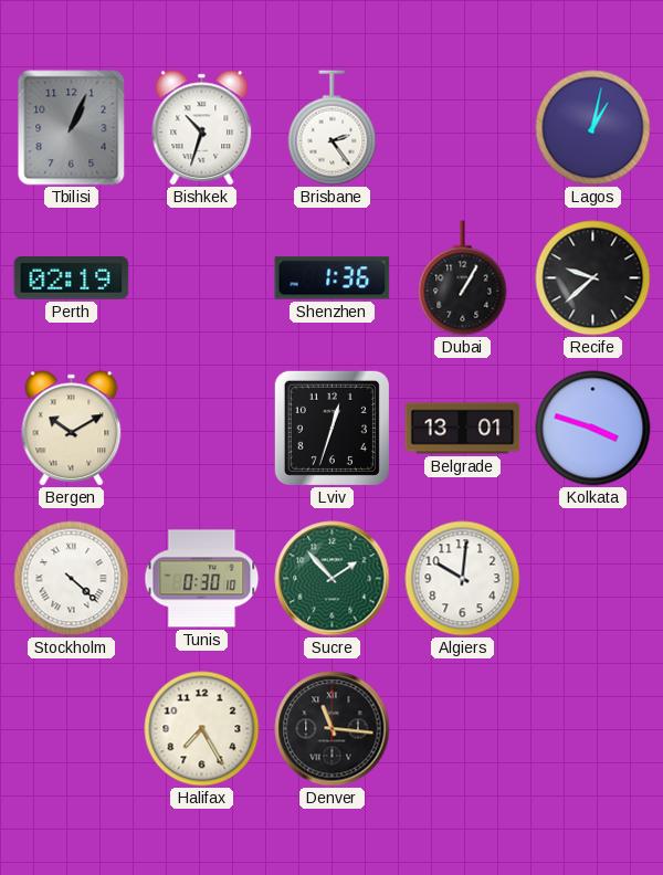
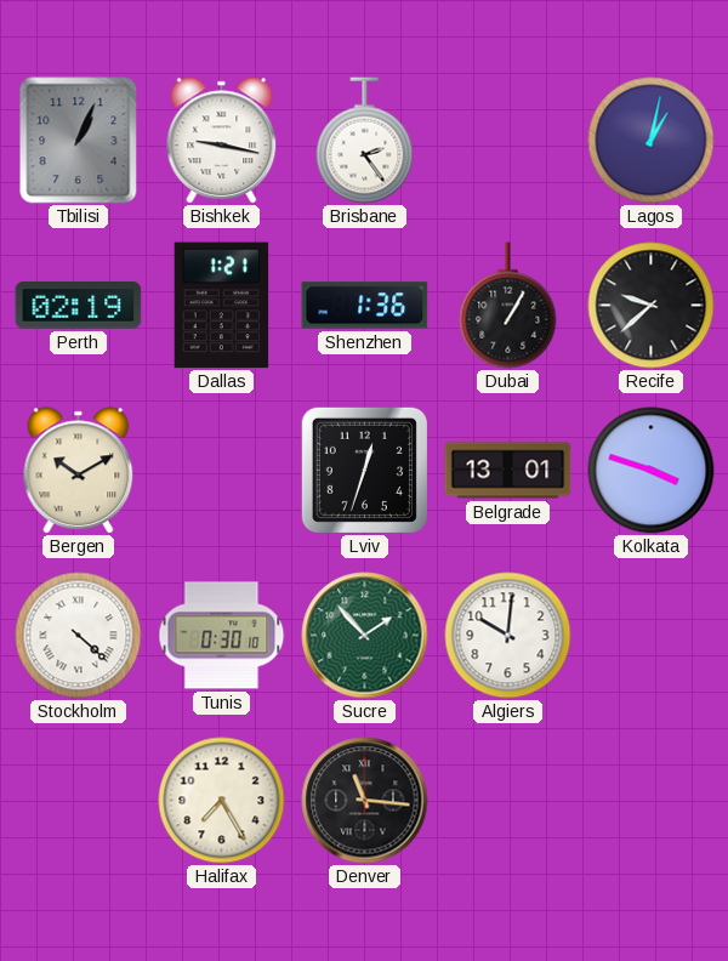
Bishkek: 10:33 -> 9:17
Dallas: none -> 1:21
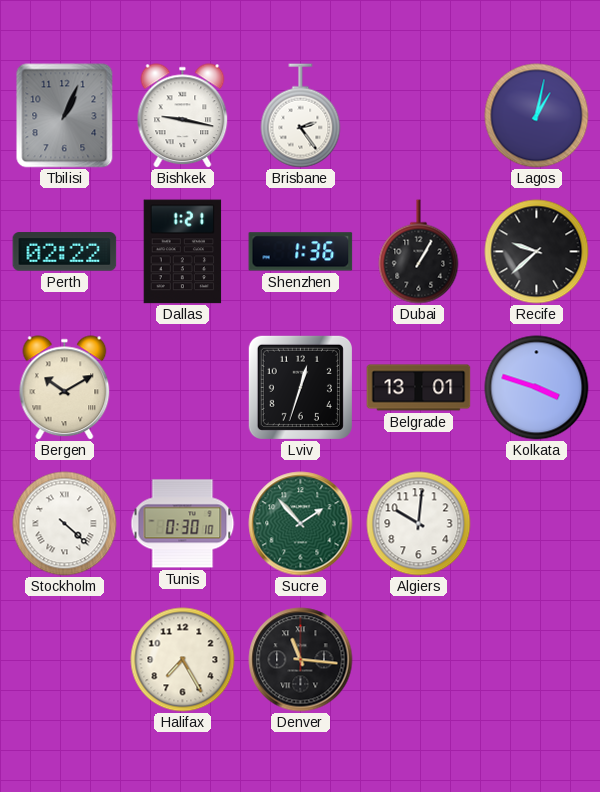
Perth: 02:19 -> 02:22
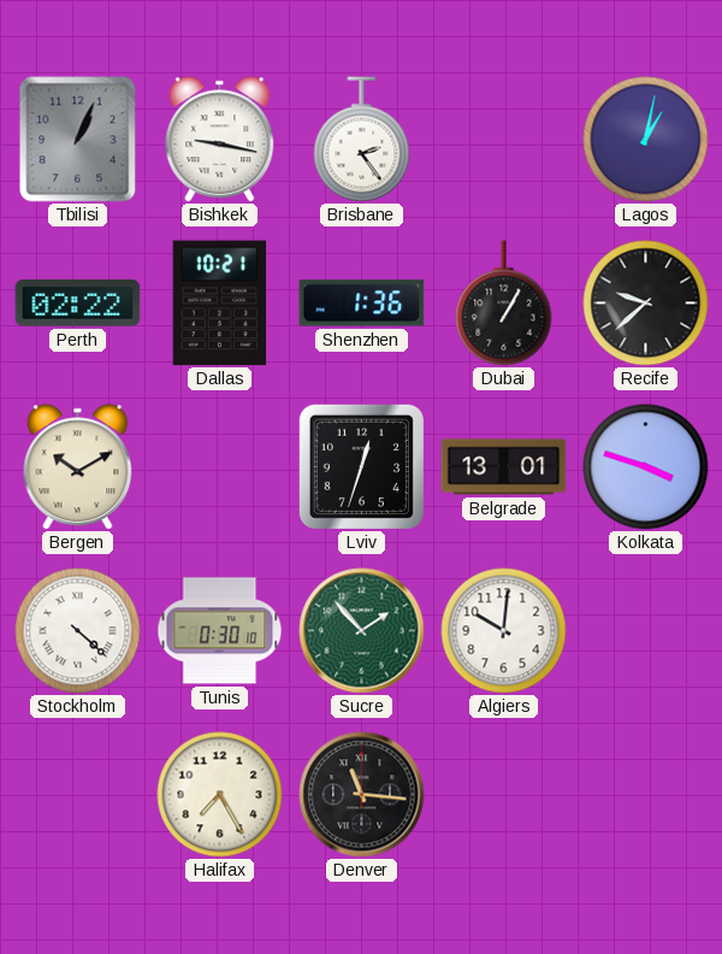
Dallas: 1:21 -> 10:21
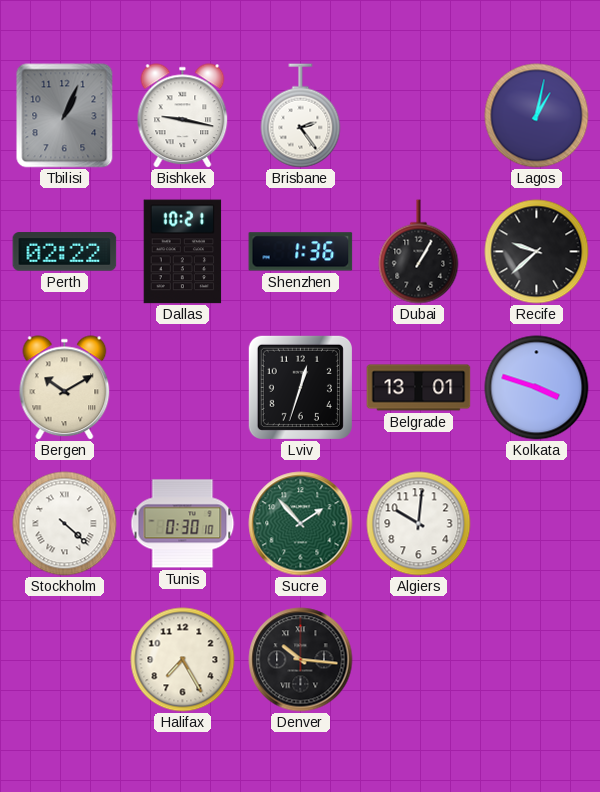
Denver: 11:16 -> 10:16
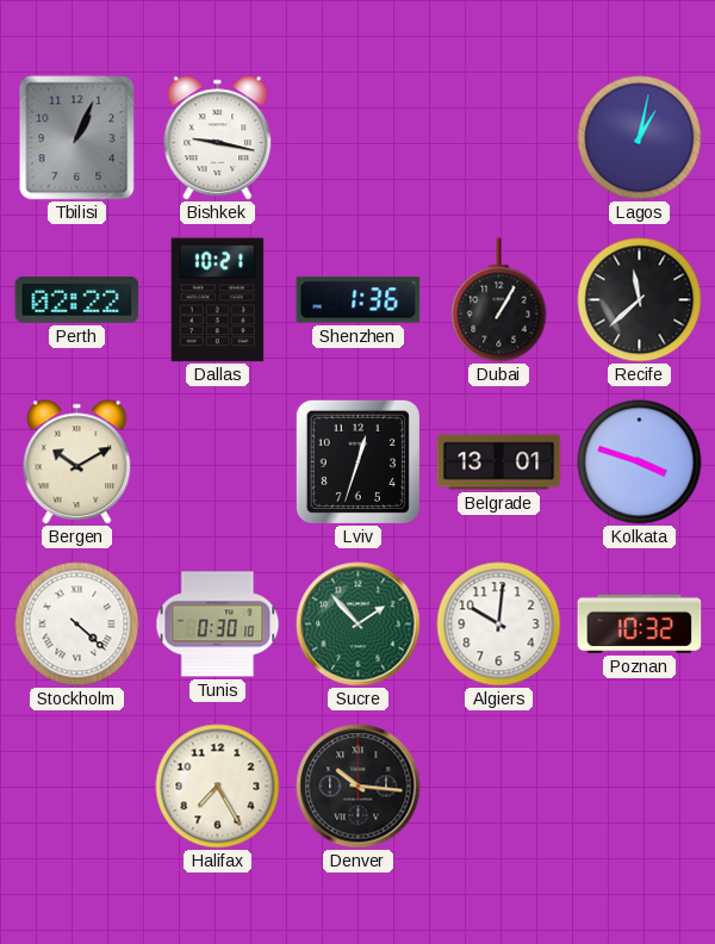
Brisbane: 2:24 -> none
Recife: 9:38 -> 11:38
Poznan: none -> 10:32
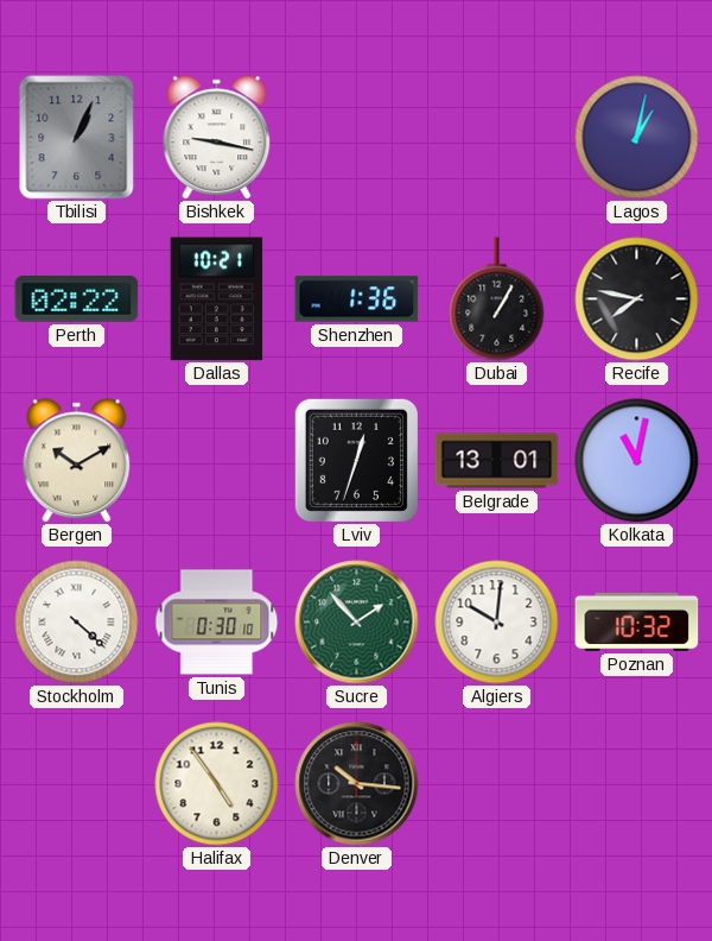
Recife: 11:38 -> 7:47
Kolkata: 3:48 -> 11:02
Halifax: 7:25 -> 4:54
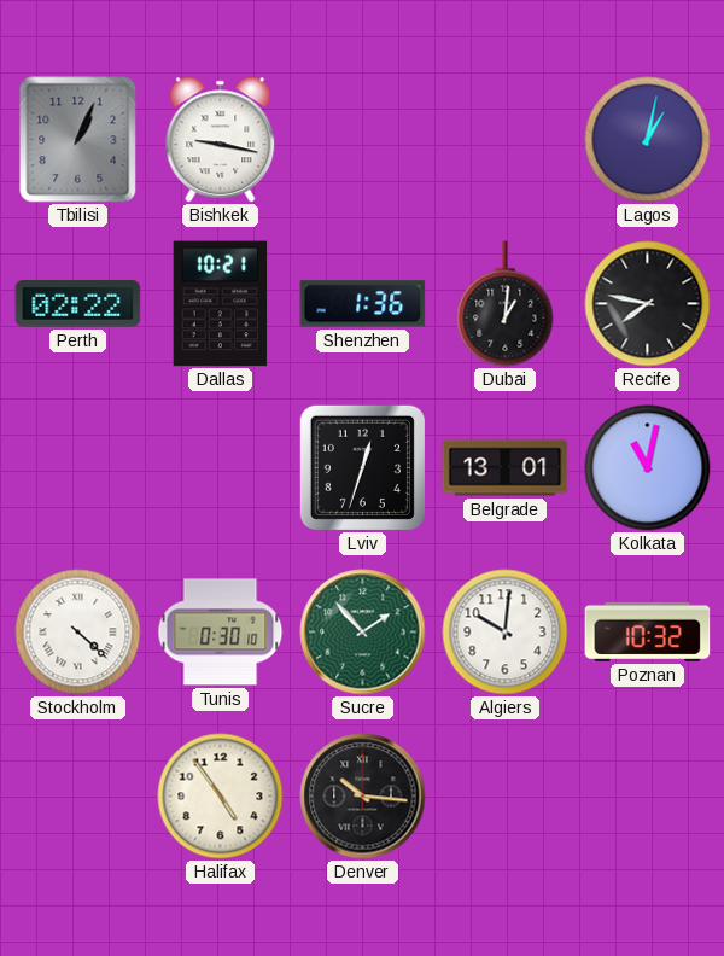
Dubai: 1:05 -> 1:01
Bergen: 10:10 -> none
